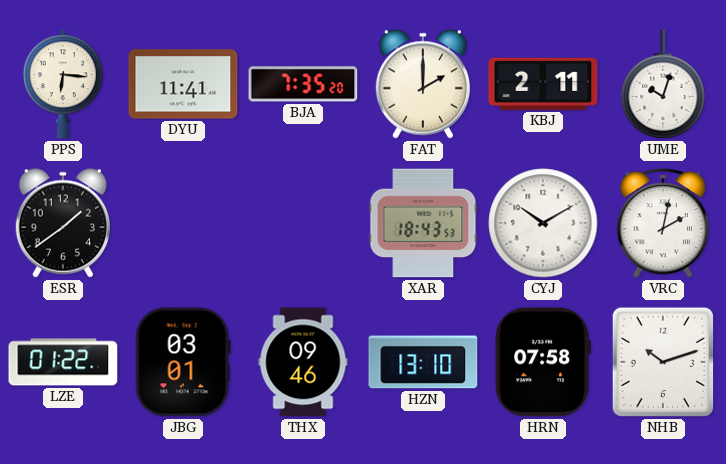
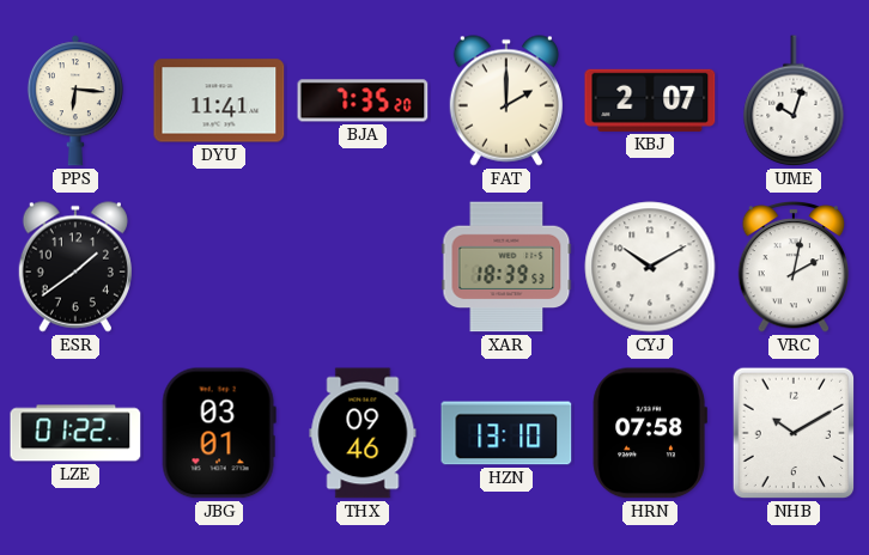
KBJ: 2:11 -> 2:07
XAR: 18:43 -> 18:39
NHB: 10:12 -> 10:10
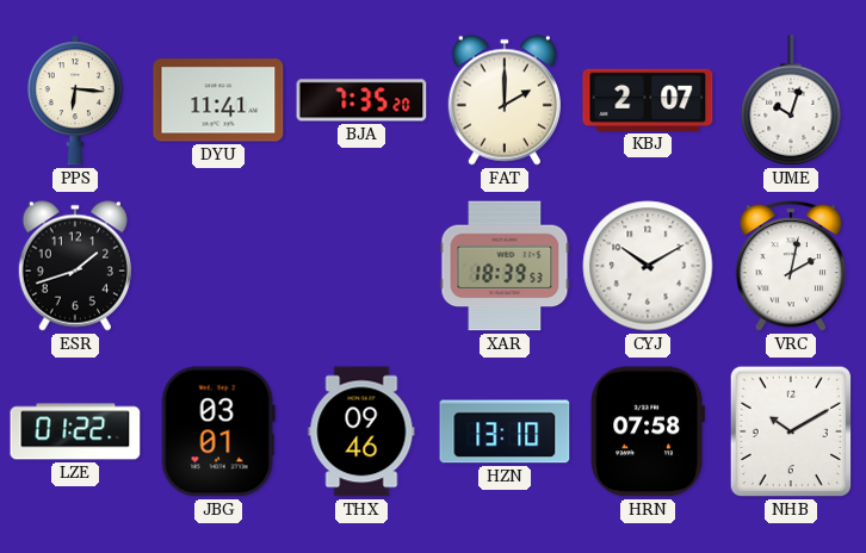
ESR: 1:39 -> 1:42
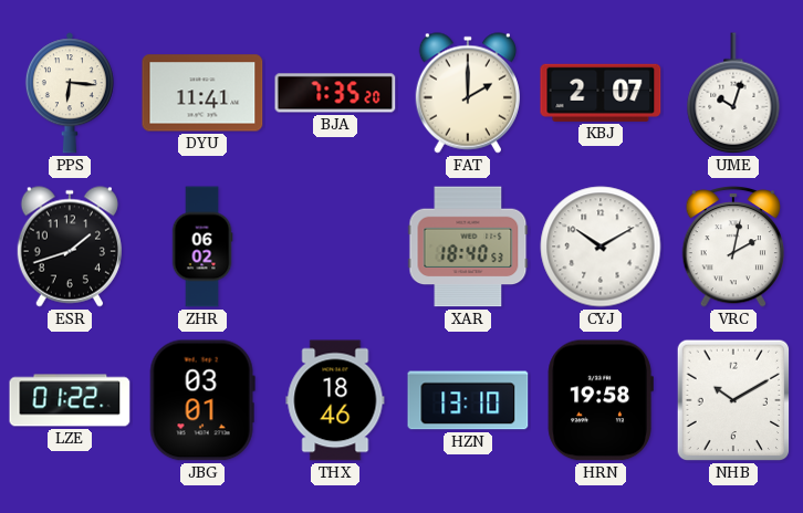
ZHR: none -> 06:02
XAR: 18:39 -> 18:40
THX: 09:46 -> 18:46
HRN: 07:58 -> 19:58
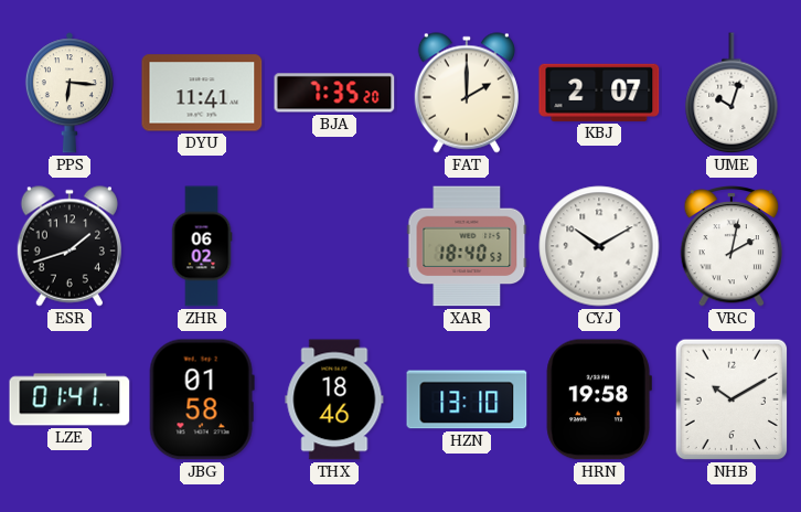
LZE: 01:22 -> 01:41
JBG: 03:01 -> 01:58
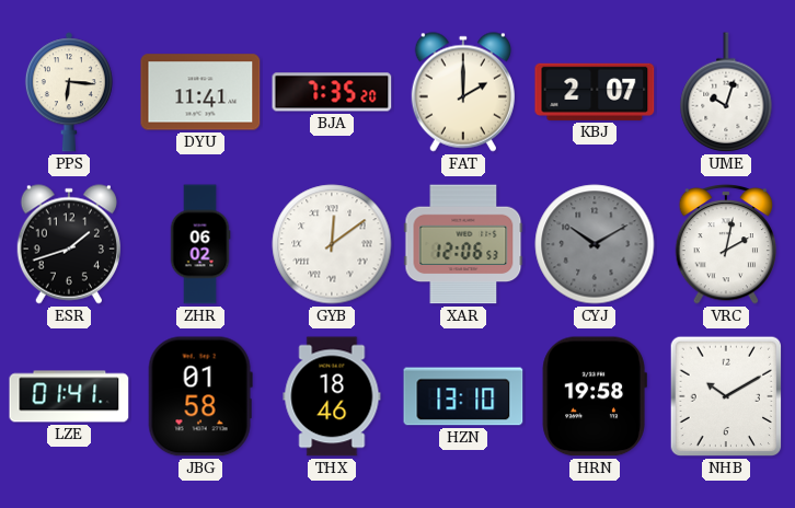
GYB: none -> 12:09
XAR: 18:40 -> 12:06
CYJ dial: white -> grey
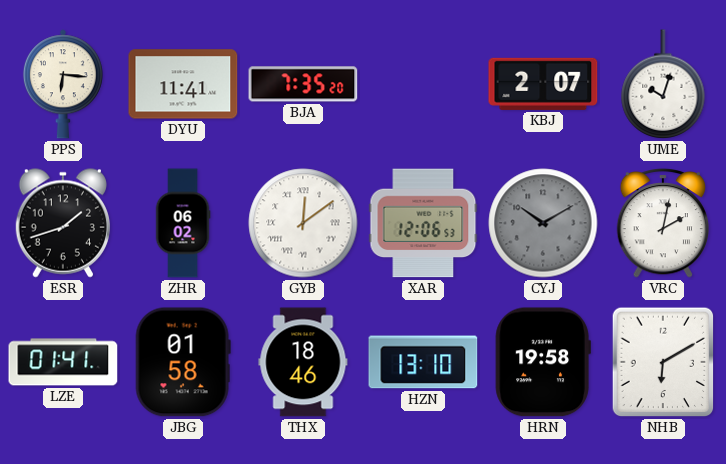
FAT: 2:00 -> none
NHB: 10:10 -> 6:10
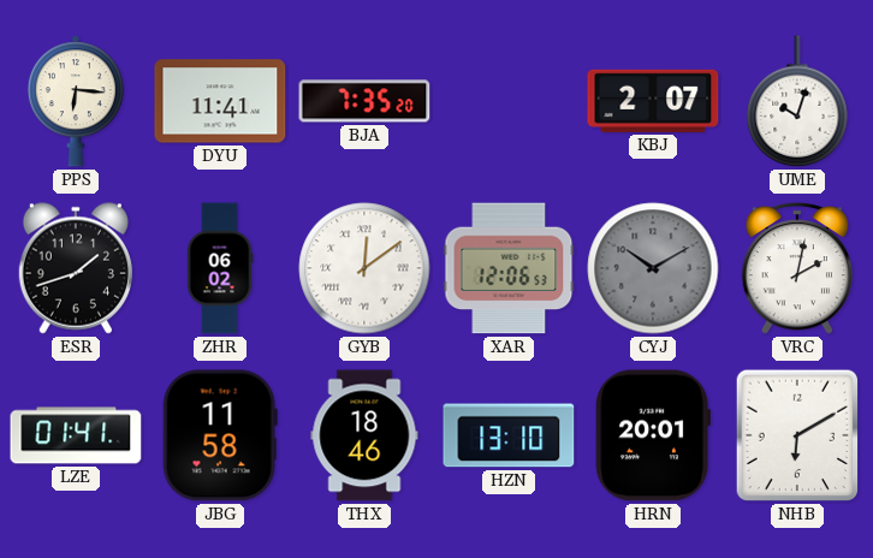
JBG: 01:58 -> 11:58
HRN: 19:58 -> 20:01
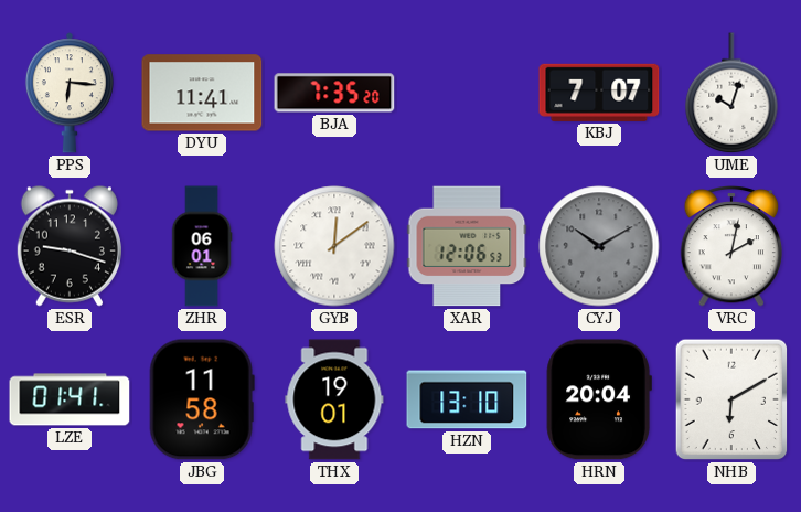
KBJ: 2:07 -> 7:07
ESR: 1:42 -> 9:18
ZHR: 06:02 -> 06:01
THX: 18:46 -> 19:01
HRN: 20:01 -> 20:04
